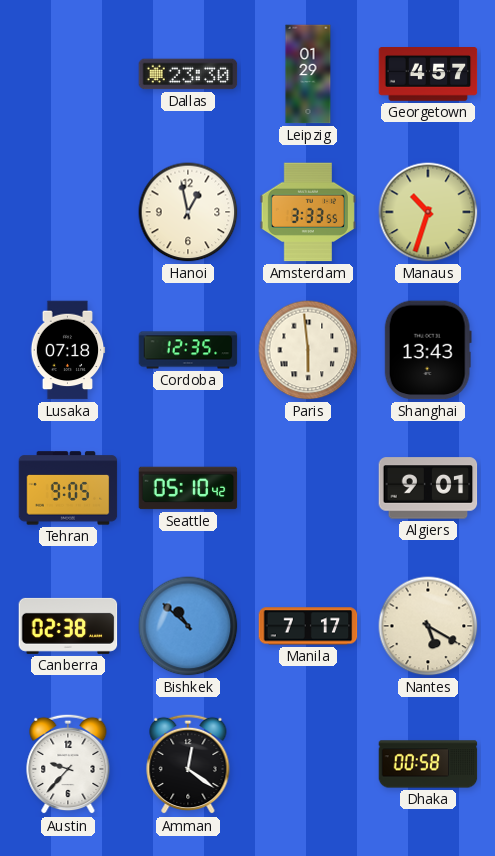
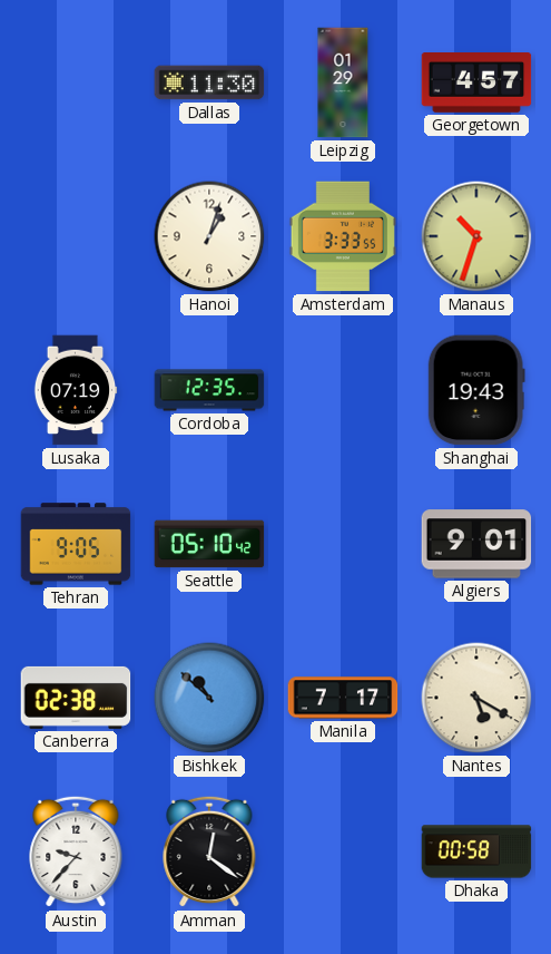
Dallas: 23:30 -> 11:30
Hanoi: 12:58 -> 1:03
Lusaka: 07:18 -> 07:19
Paris: 5:59 -> none
Shanghai: 13:43 -> 19:43
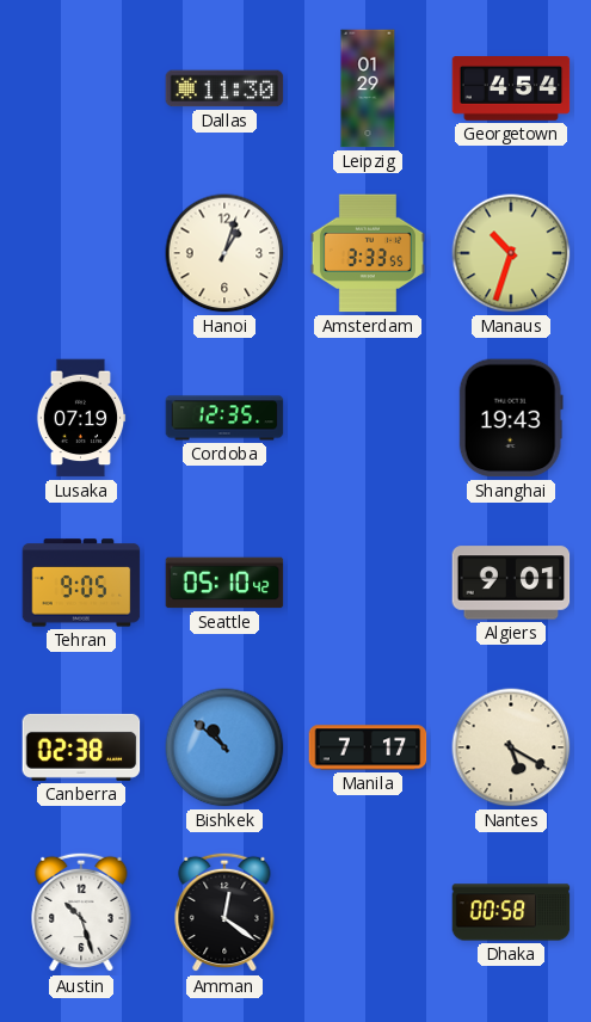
Georgetown: 4:57 -> 4:54
Austin: 9:37 -> 10:27
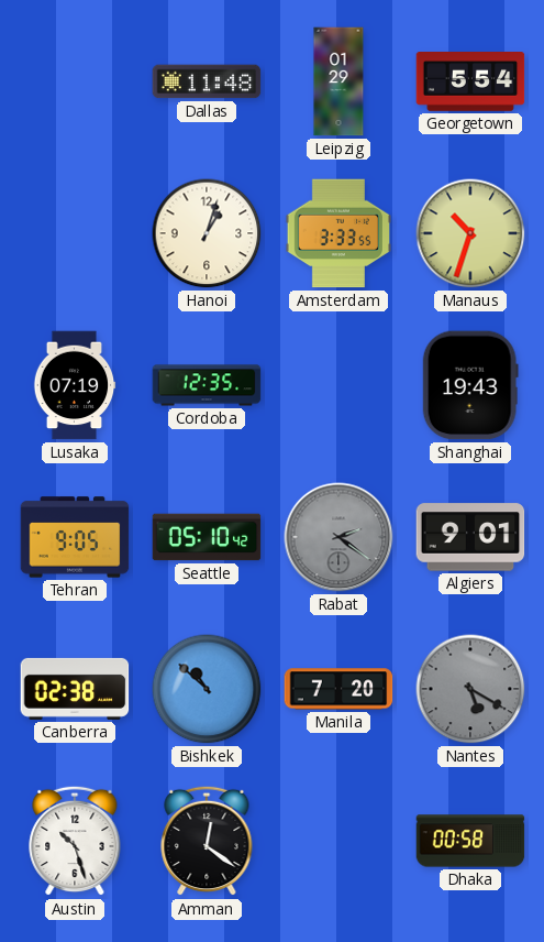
Dallas: 11:30 -> 11:48
Georgetown: 4:54 -> 5:54
Rabat: none -> 2:21
Manila: 7:17 -> 7:20
Nantes dial: cream -> grey
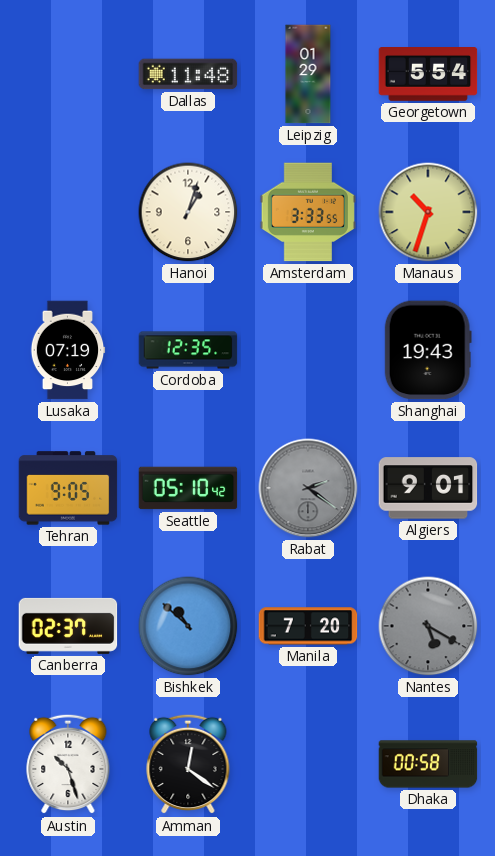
Canberra: 02:38 -> 02:37
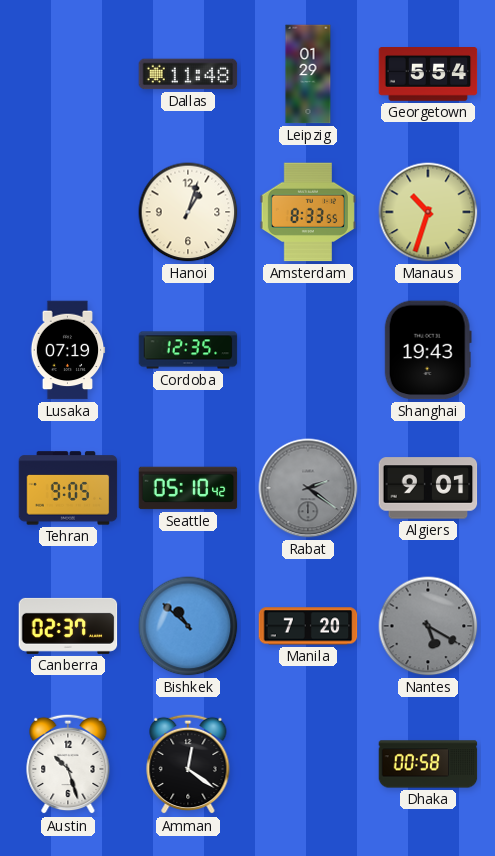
Amsterdam: 3:33 -> 8:33
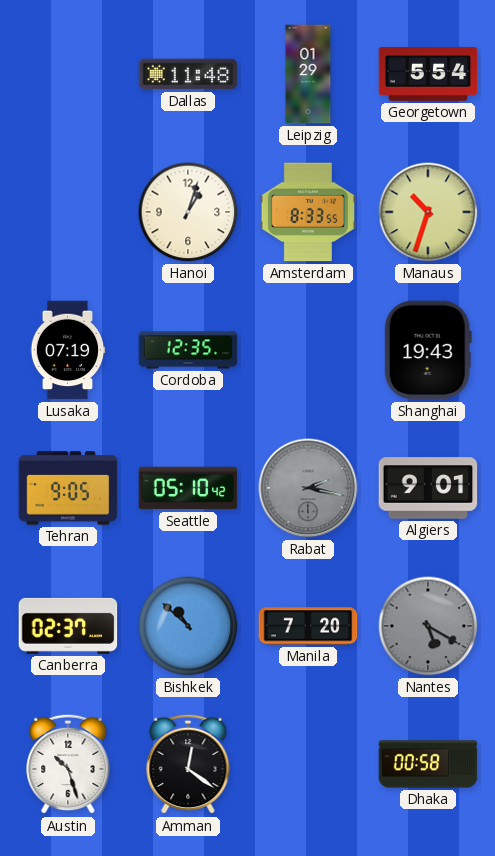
Rabat: 2:21 -> 2:17
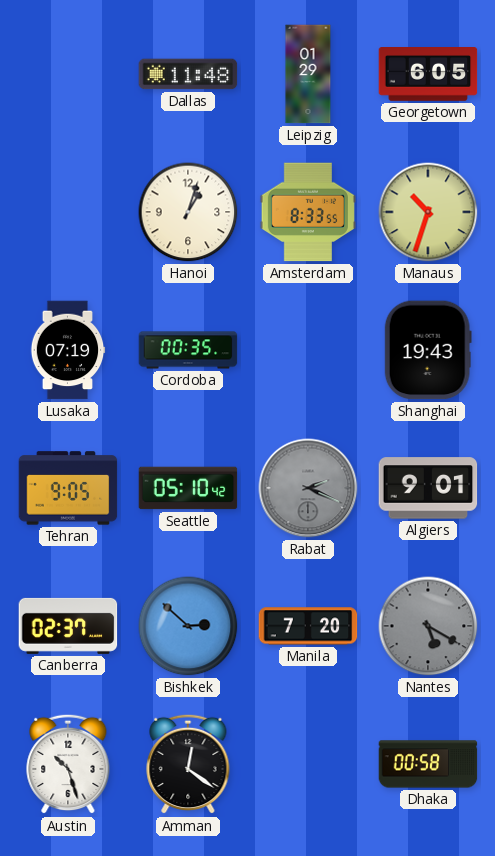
Georgetown: 5:54 -> 6:05
Cordoba: 12:35 -> 00:35
Rabat: 2:17 -> 2:19
Bishkek: 10:52 -> 2:52
